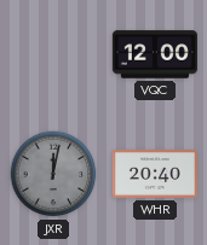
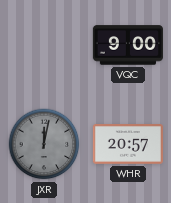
VQC: 12:00 -> 9:00
WHR: 20:40 -> 20:57
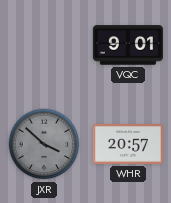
VQC: 9:00 -> 9:01
JXR: 12:02 -> 3:52
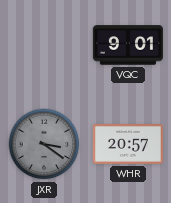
JXR: 3:52 -> 3:21
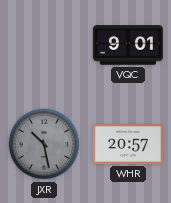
JXR: 3:21 -> 10:28
